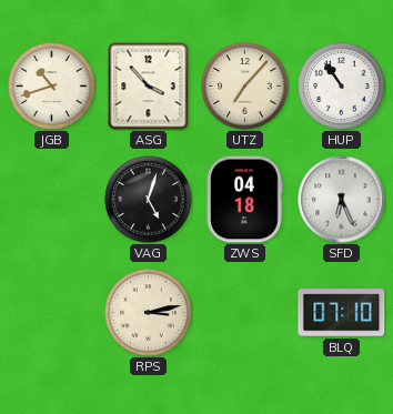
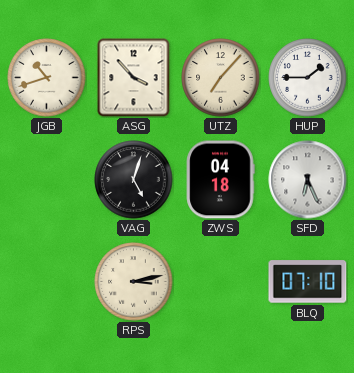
HUP: 10:54 -> 1:45
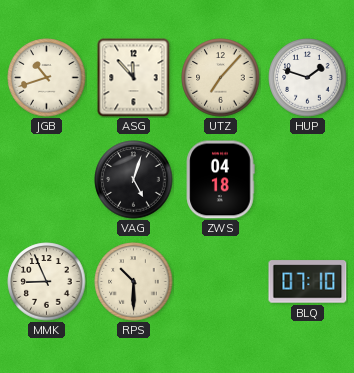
ASG: 3:53 -> 11:53
HUP: 1:45 -> 1:48
SFD: 6:26 -> none
MMK: none -> 8:56
RPS: 3:13 -> 10:30
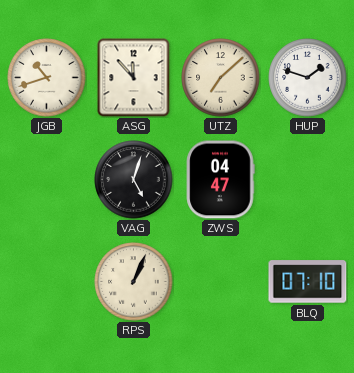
UTZ: 7:07 -> 7:08
ZWS: 04:18 -> 04:47
MMK: 8:56 -> none
RPS: 10:30 -> 1:04
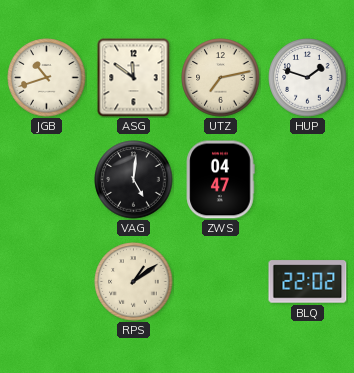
ASG: 11:53 -> 11:51
UTZ: 7:08 -> 7:13
VAG: 5:03 -> 5:01
RPS: 1:04 -> 1:09
BLQ: 07:10 -> 22:02
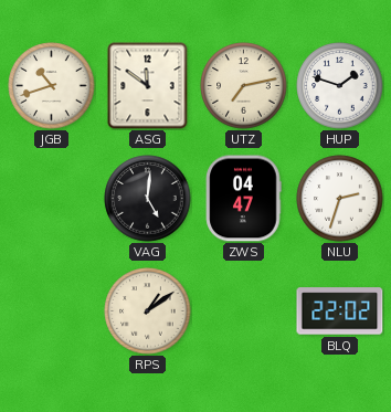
NLU: none -> 2:33
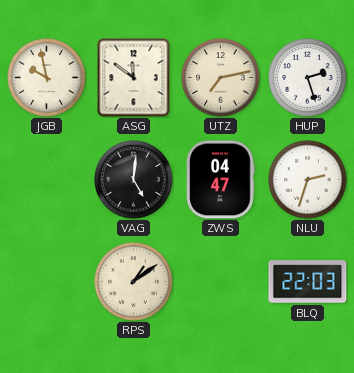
JGB: 10:42 -> 9:58
HUP: 1:48 -> 2:27
BLQ: 22:02 -> 22:03
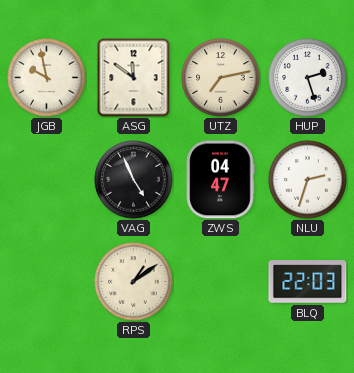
VAG: 5:01 -> 4:56
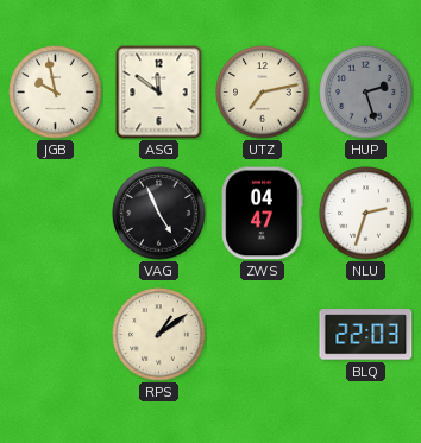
HUP dial: white -> grey
